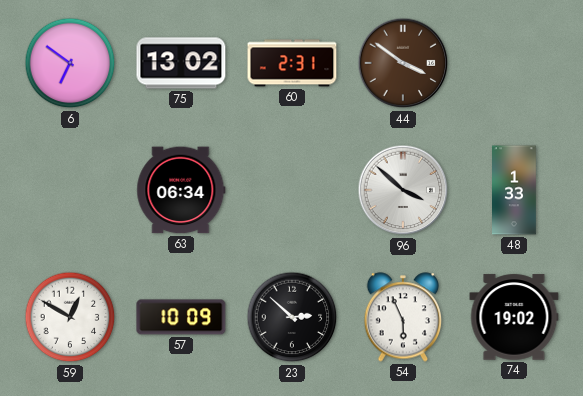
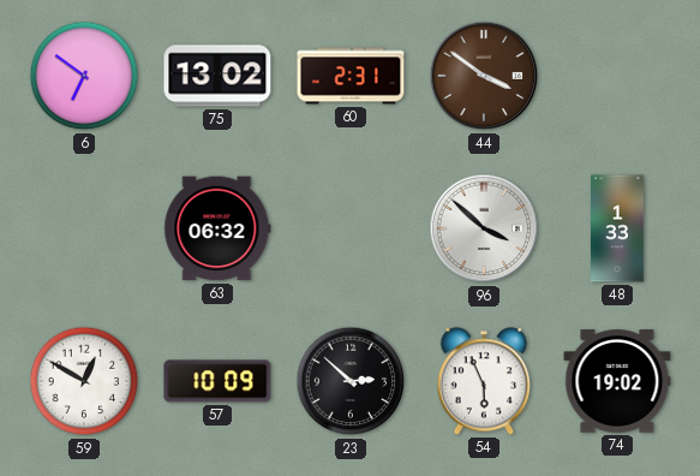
63: 06:34 -> 06:32
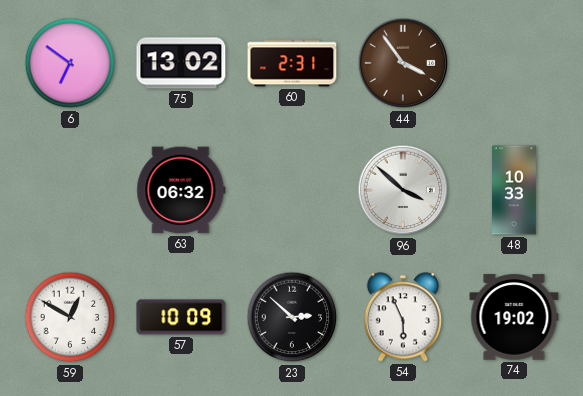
44: 3:51 -> 3:54
48: 1:33 -> 10:33
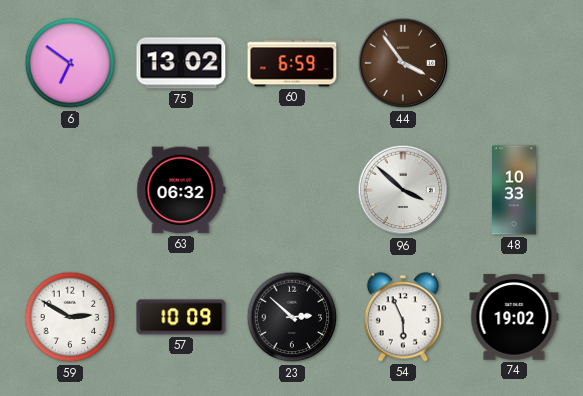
60: 2:31 -> 6:59
59: 12:50 -> 2:50
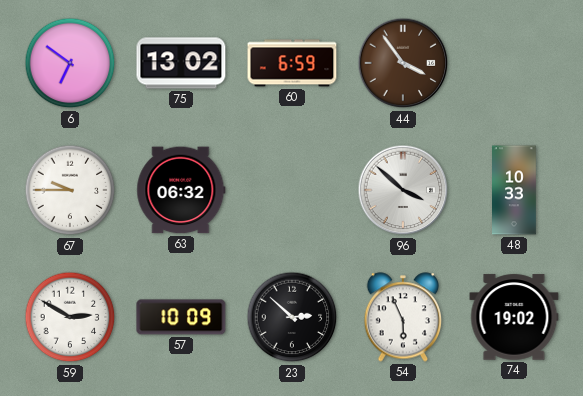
67: none -> 9:45
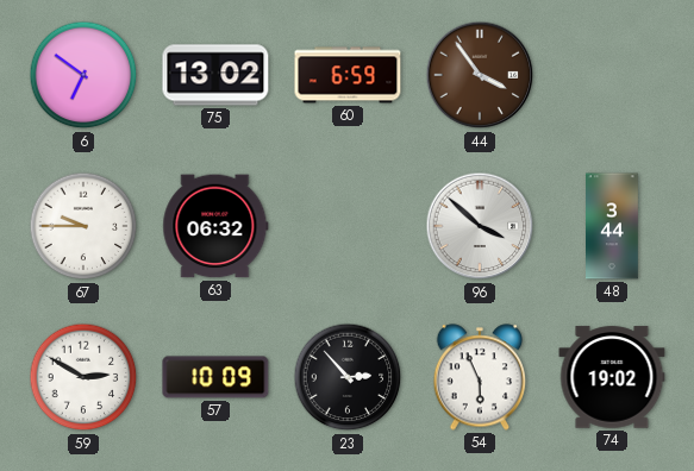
48: 10:33 -> 3:44
23: 2:52 -> 2:53
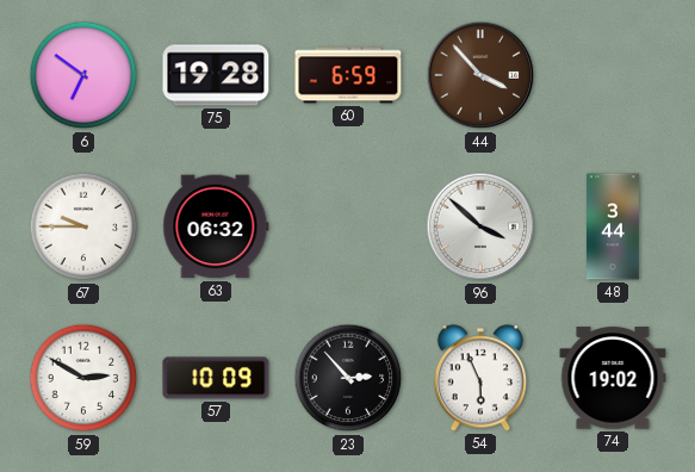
75: 13:02 -> 19:28
44: 3:54 -> 3:53
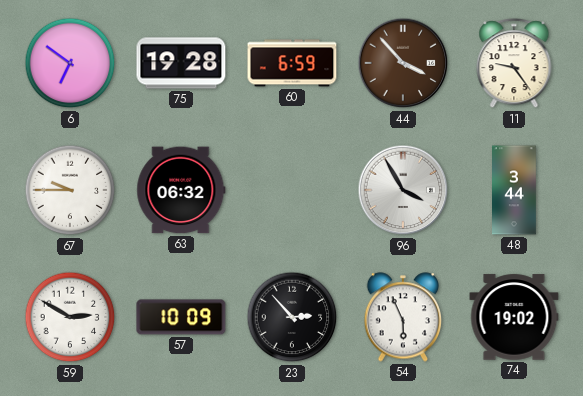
11: none -> 9:24
96: 3:52 -> 3:55
